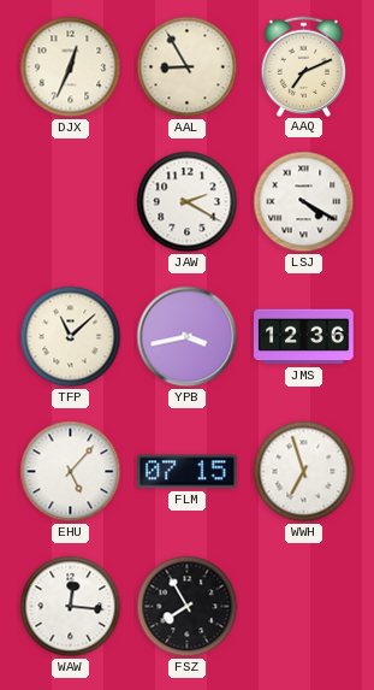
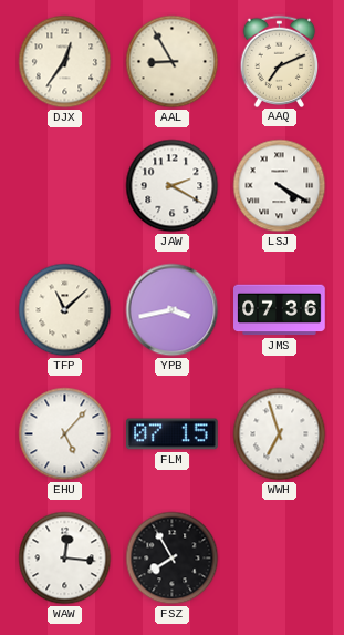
DJX: 12:34 -> 12:36
JMS: 12:36 -> 07:36
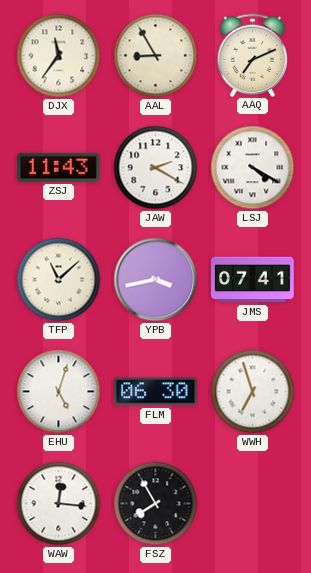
DJX: 12:36 -> 11:36
ZSJ: none -> 11:43
JMS: 07:36 -> 07:41
EHU: 5:07 -> 5:03
FLM: 07:15 -> 06:30
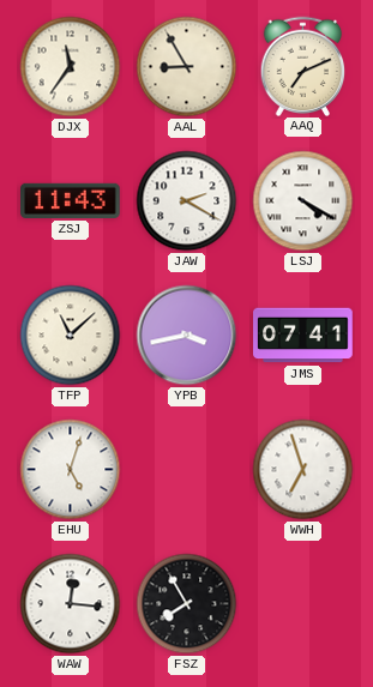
FLM: 06:30 -> none
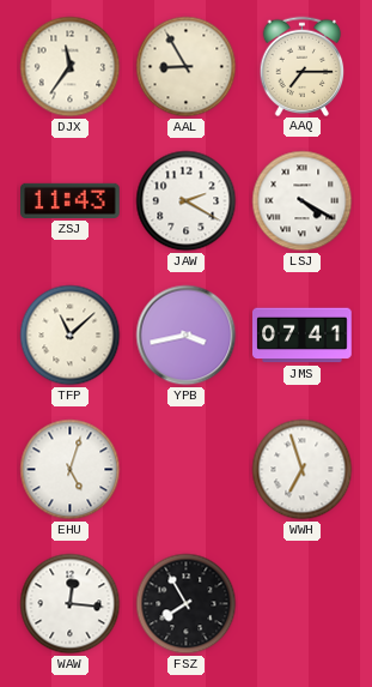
AAQ: 7:11 -> 7:15
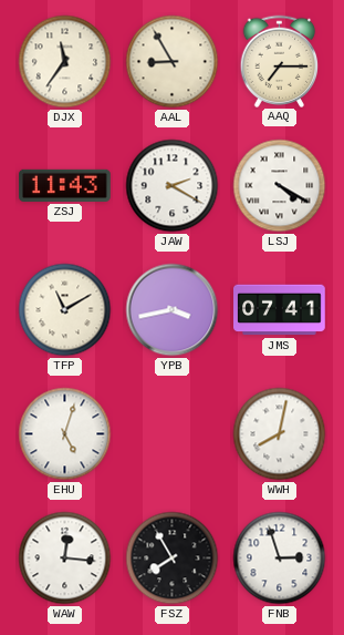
TFP: 11:08 -> 11:10
WWH: 6:57 -> 8:02
FNB: none -> 2:57
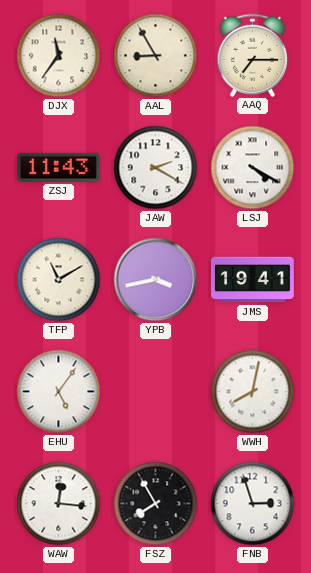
JMS: 07:41 -> 19:41
EHU: 5:03 -> 5:06
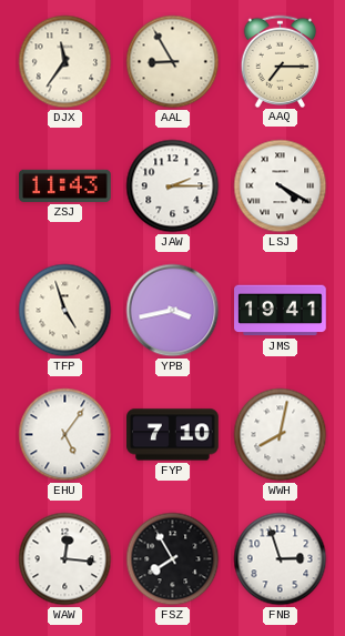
JAW: 2:20 -> 2:15
TFP: 11:10 -> 4:57
FYP: none -> 7:10
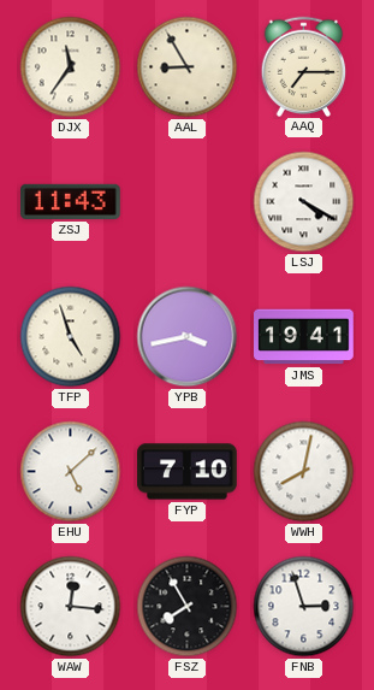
JAW: 2:15 -> none
EHU: 5:06 -> 5:08
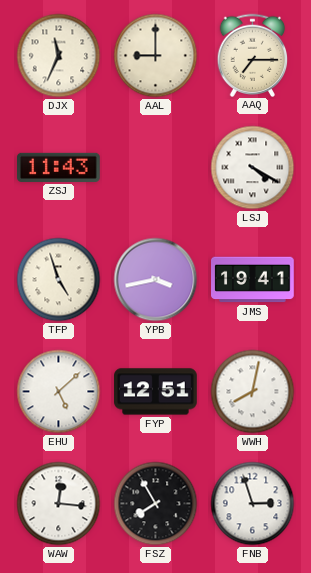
DJX: 11:36 -> 11:34
AAL: 8:55 -> 9:00
FYP: 7:10 -> 12:51
